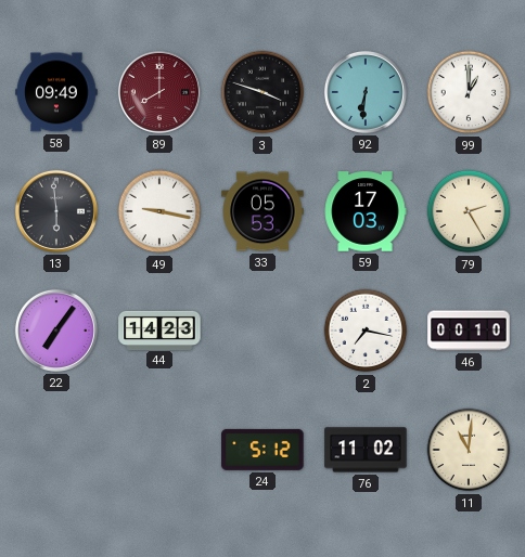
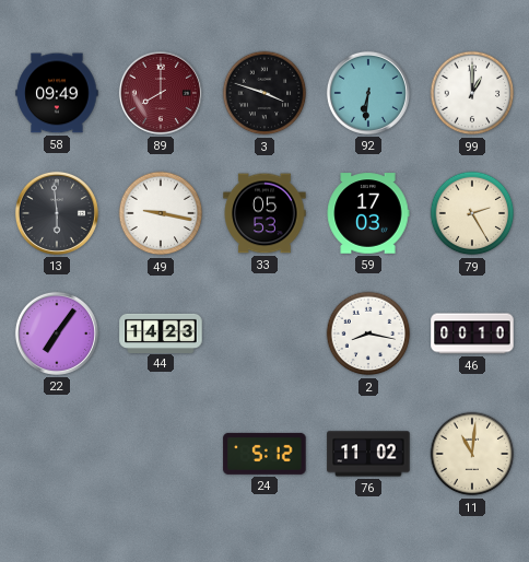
2: 7:17 -> 8:17
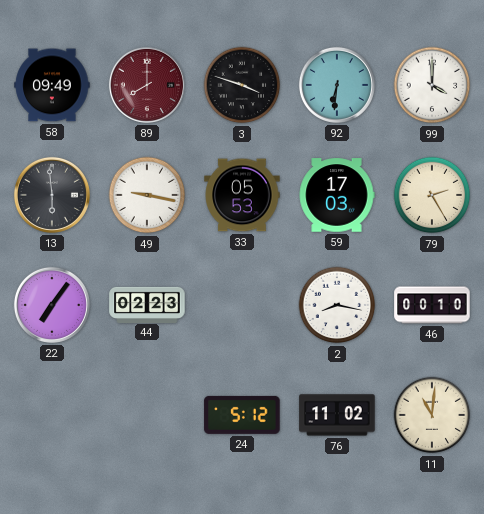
99: 1:00 -> 4:00
44: 14:23 -> 02:23
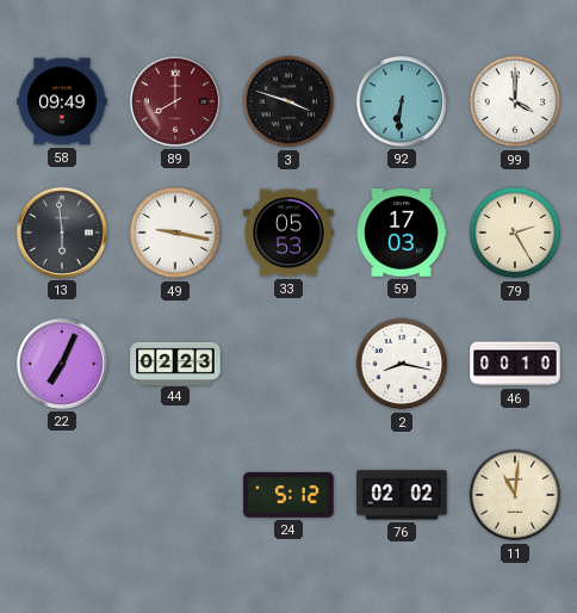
22: 7:06 -> 7:04
76: 11:02 -> 02:02
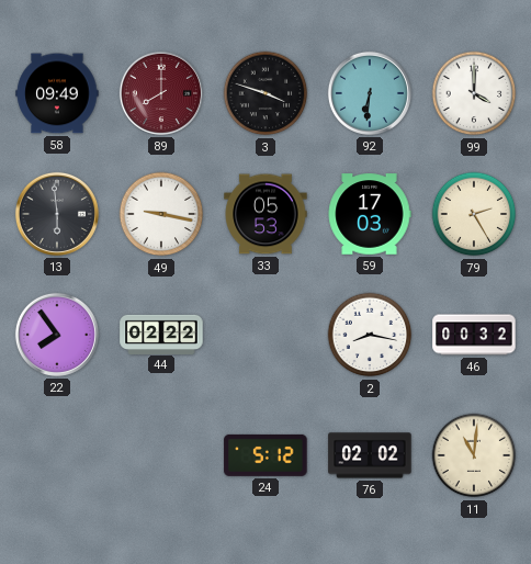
22: 7:04 -> 7:54
44: 02:23 -> 02:22
46: 00:10 -> 00:32
